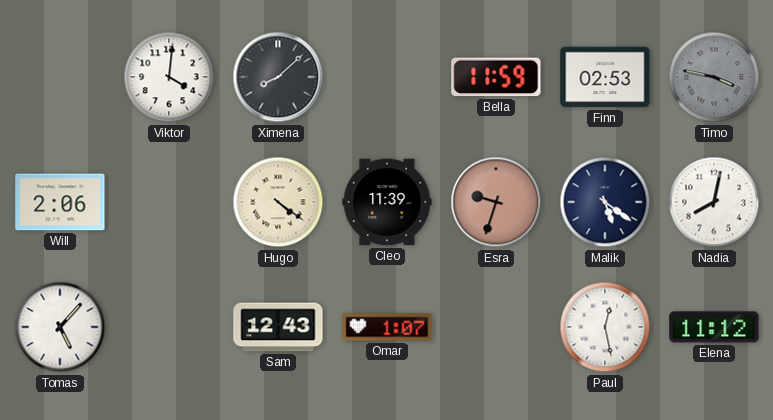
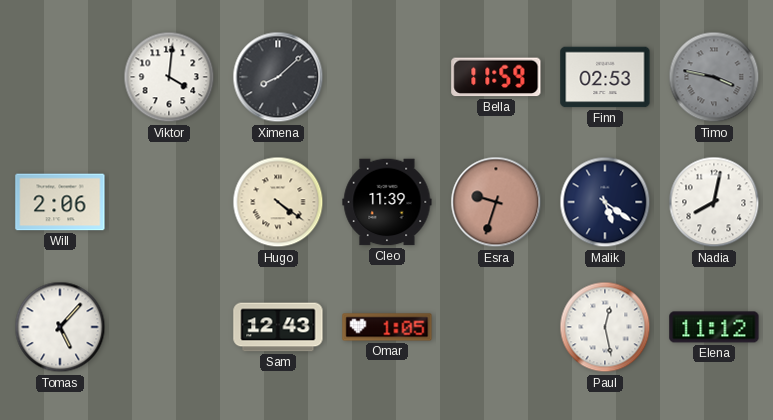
Omar: 1:07 -> 1:05
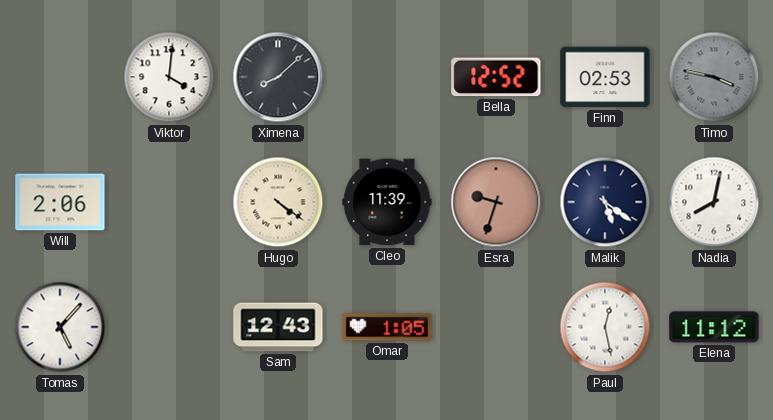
Bella: 11:59 -> 12:52
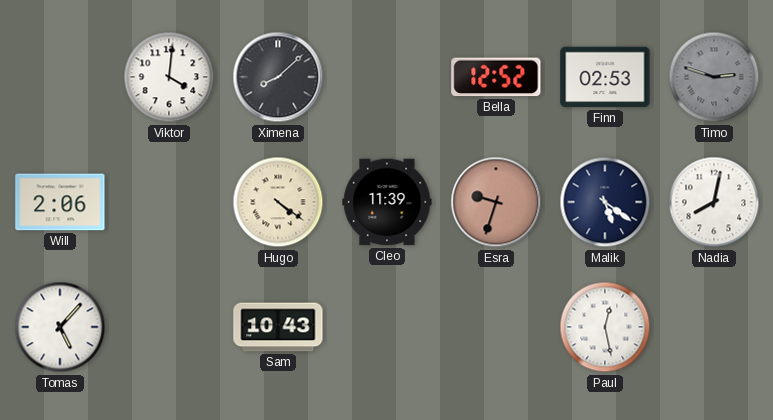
Timo: 3:47 -> 2:48
Sam: 12:43 -> 10:43
Omar: 1:05 -> none
Elena: 11:12 -> none
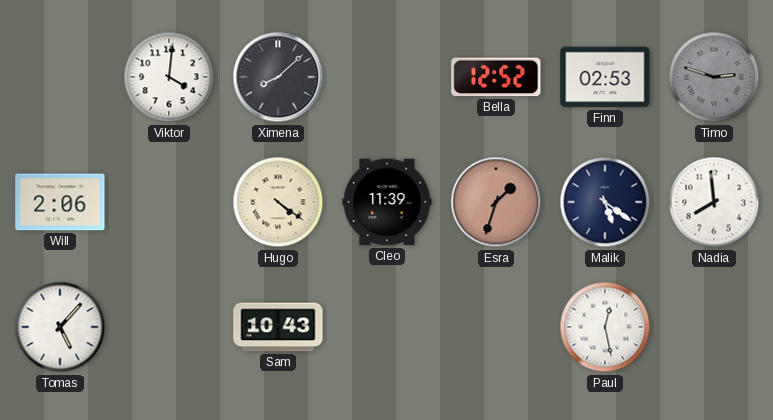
Esra: 9:33 -> 1:33
Nadia: 8:02 -> 7:59
